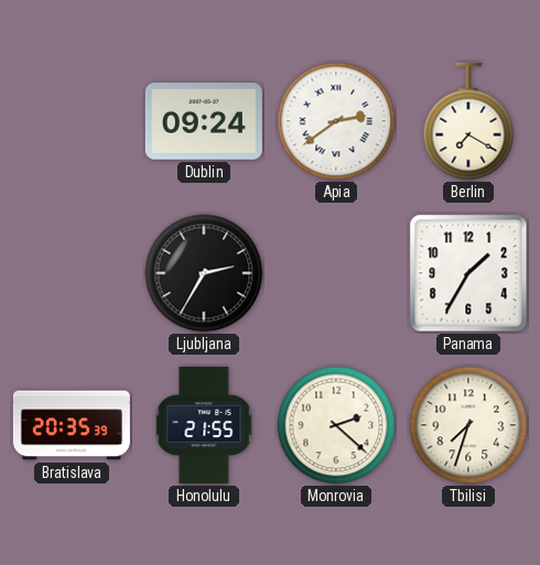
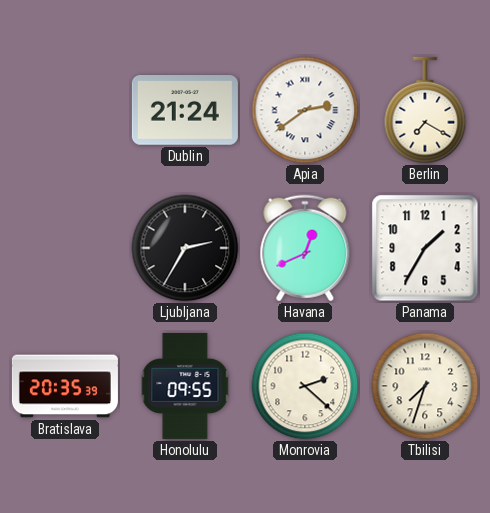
Dublin: 09:24 -> 21:24
Havana: none -> 12:41
Honolulu: 21:55 -> 09:55
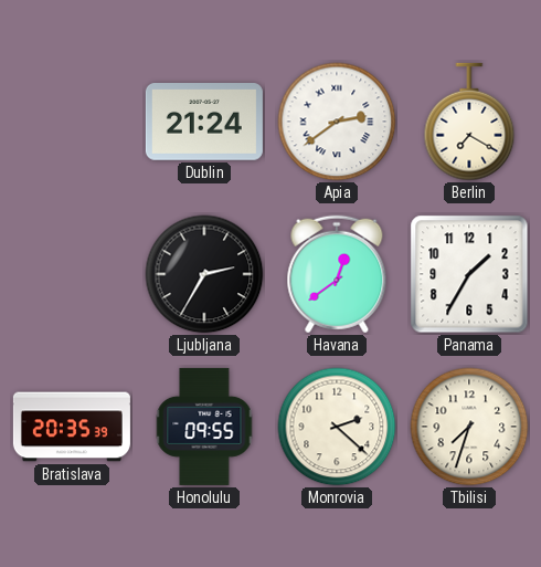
Havana: 12:41 -> 12:39
